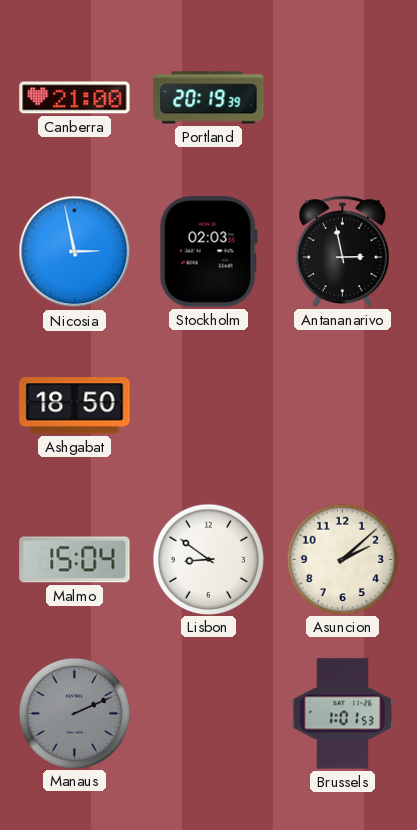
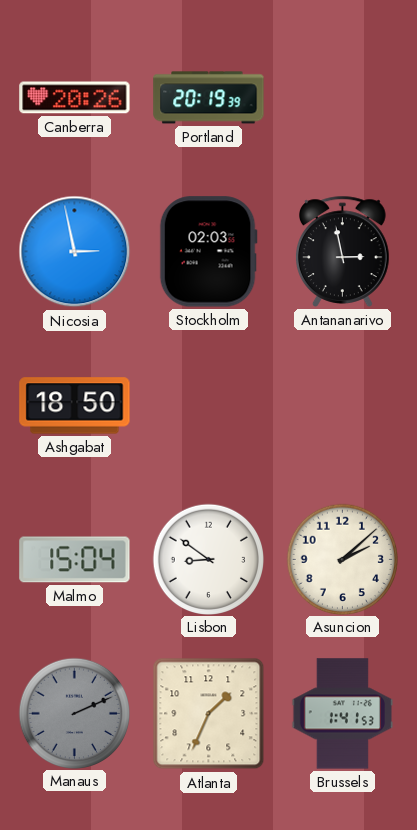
Canberra: 21:00 -> 20:26
Atlanta: none -> 1:34
Brussels: 1:01 -> 1:41
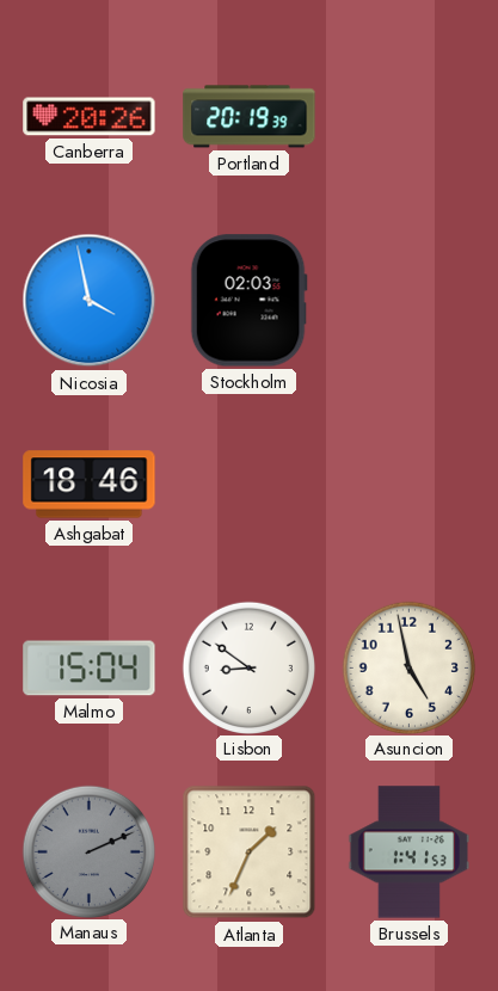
Nicosia: 2:58 -> 3:58
Antananarivo: 2:58 -> none
Ashgabat: 18:50 -> 18:46
Asuncion: 2:08 -> 4:58
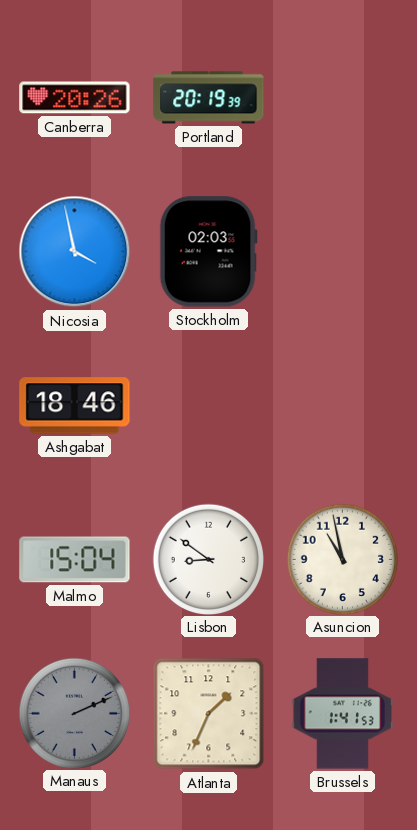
Asuncion: 4:58 -> 10:58
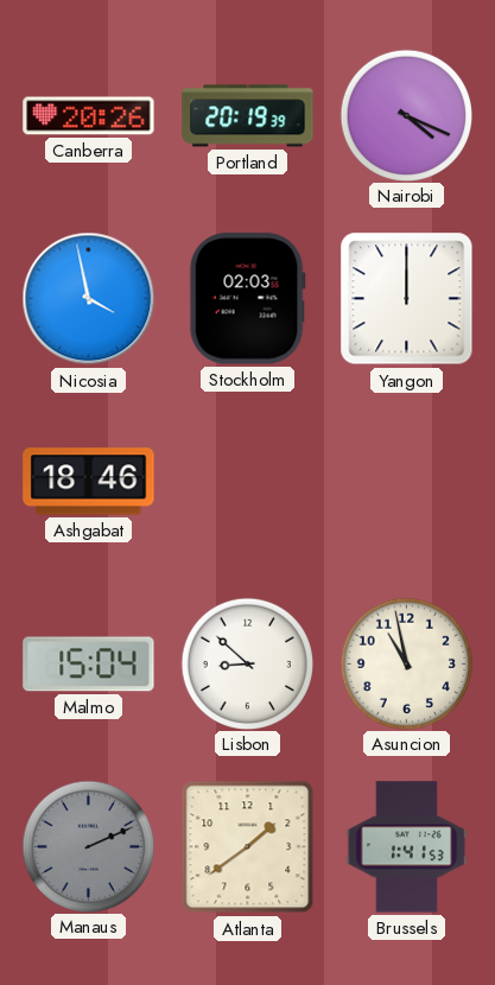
Nairobi: none -> 4:19
Yangon: none -> 12:00
Lisbon: 8:51 -> 8:52
Atlanta: 1:34 -> 1:39
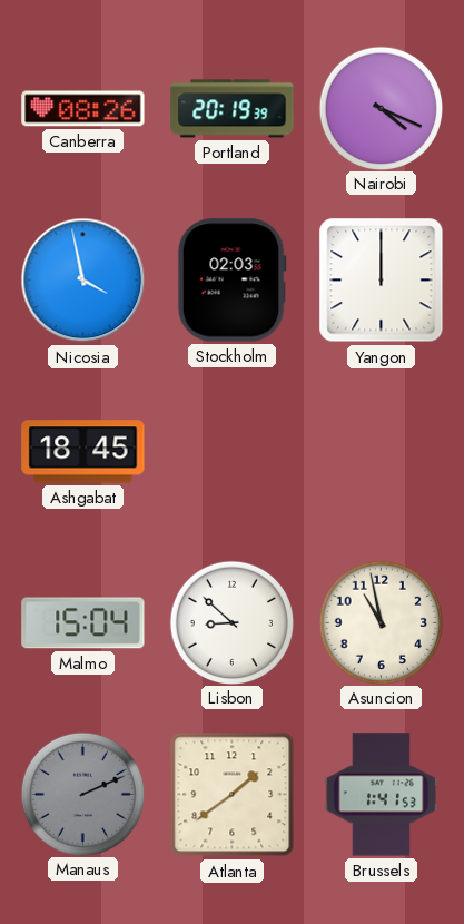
Canberra: 20:26 -> 08:26
Ashgabat: 18:46 -> 18:45
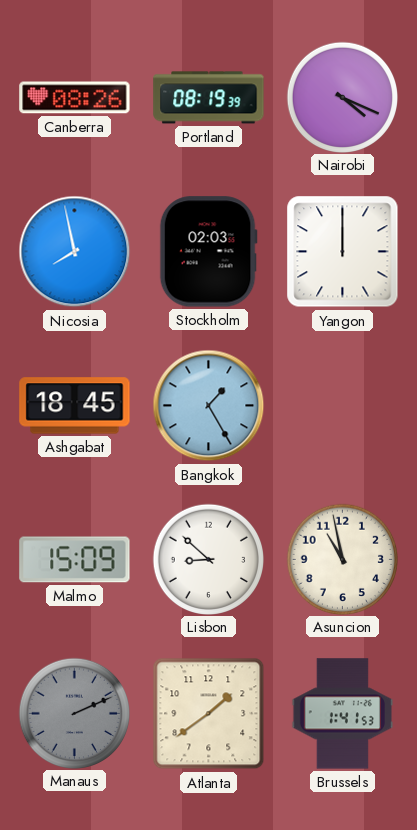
Portland: 20:19 -> 08:19
Nicosia: 3:58 -> 7:58
Bangkok: none -> 1:25
Malmo: 15:04 -> 15:09
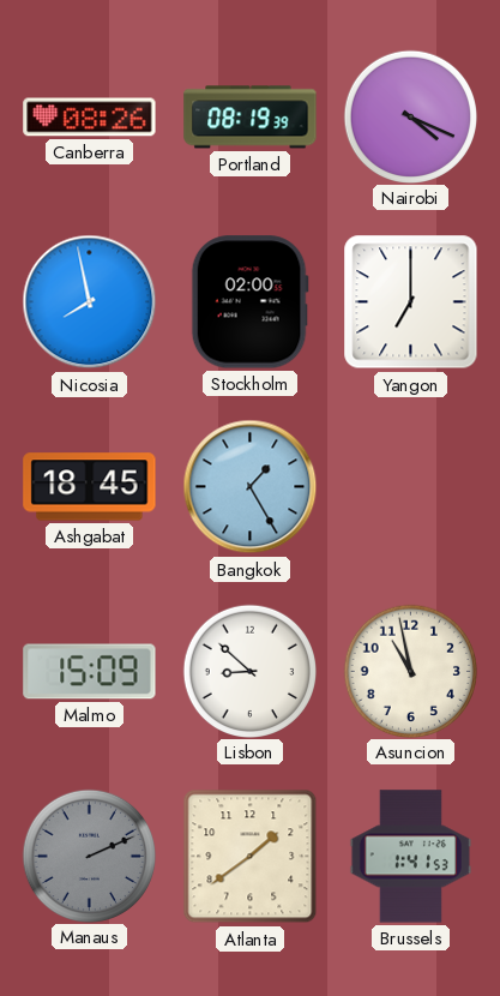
Stockholm: 02:03 -> 02:00
Yangon: 12:00 -> 7:00
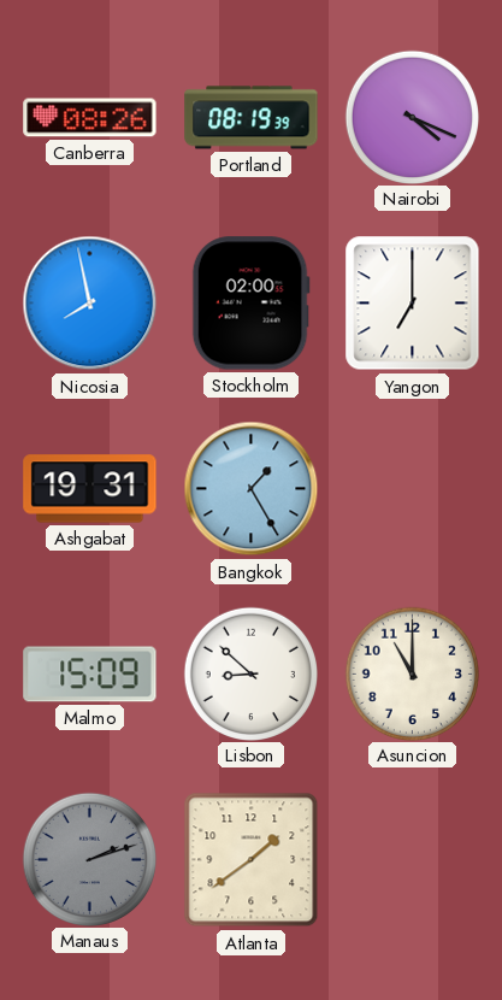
Ashgabat: 18:45 -> 19:31
Asuncion: 10:58 -> 11:00
Manaus: 2:11 -> 2:12
Brussels: 1:41 -> none
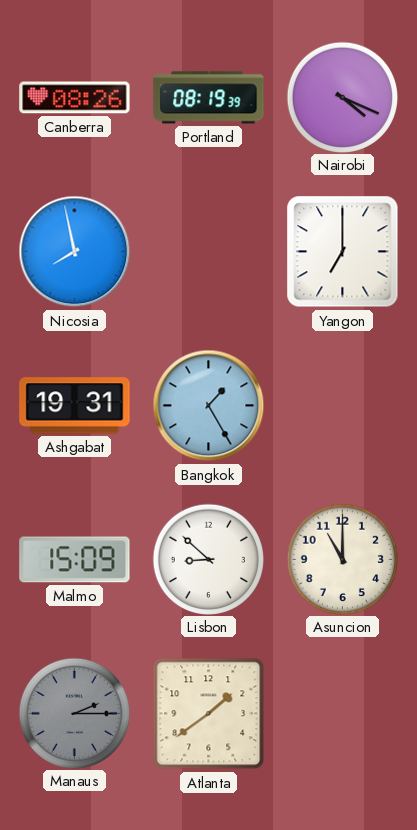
Stockholm: 02:00 -> none
Manaus: 2:12 -> 2:15
